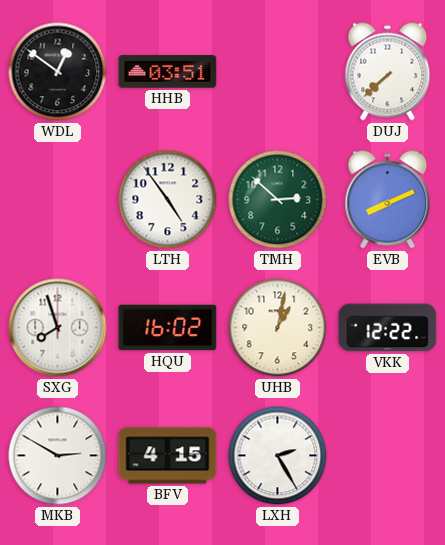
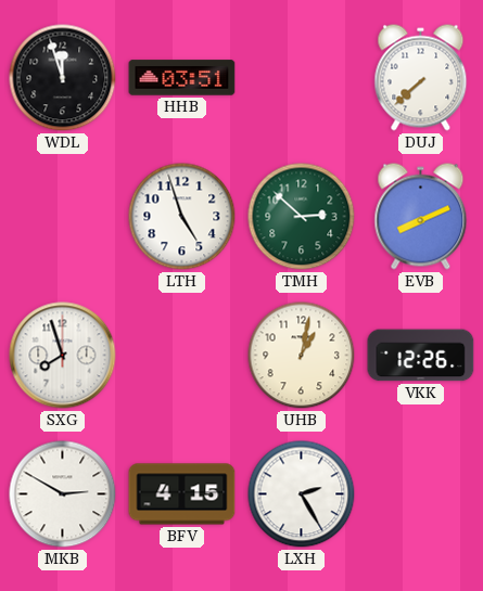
WDL: 12:51 -> 11:57
LTH: 4:54 -> 4:57
HQU: 16:02 -> none
VKK: 12:22 -> 12:26
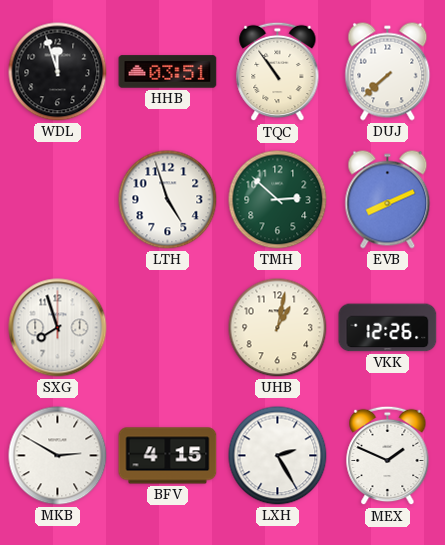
TQC: none -> 10:54
MEX: none -> 1:49
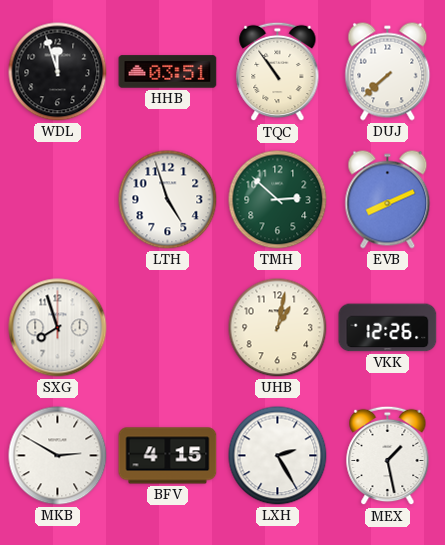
MEX: 1:49 -> 1:28
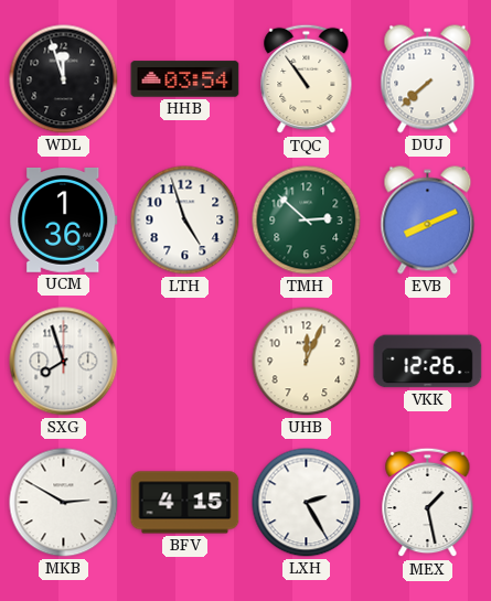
HHB: 03:51 -> 03:54
UCM: none -> 1:36
UHB: 1:02 -> 12:04
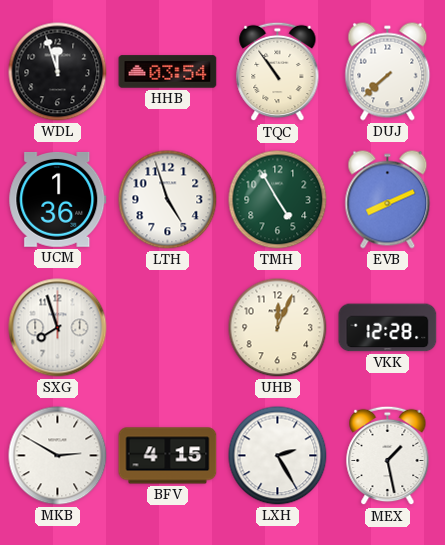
TMH: 2:52 -> 4:55
VKK: 12:26 -> 12:28
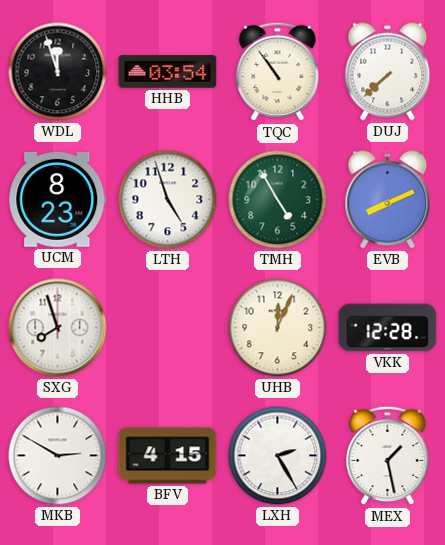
UCM: 1:36 -> 8:23
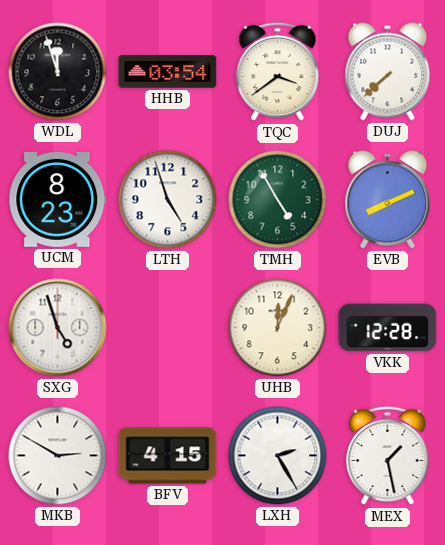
TQC: 10:54 -> 3:39
SXG: 7:57 -> 4:57
